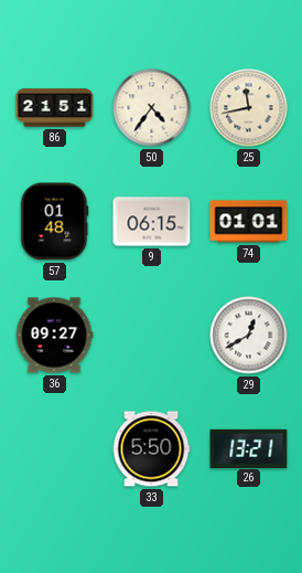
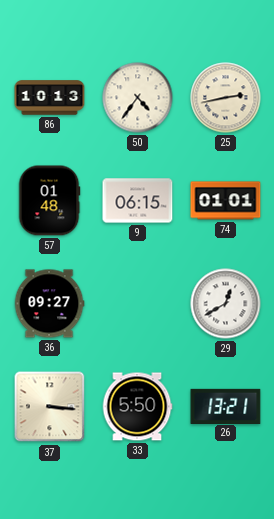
86: 21:51 -> 10:13
25: 11:43 -> 2:43
37: none -> 3:16
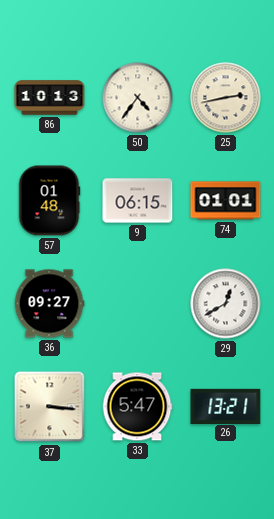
33: 5:50 -> 5:47
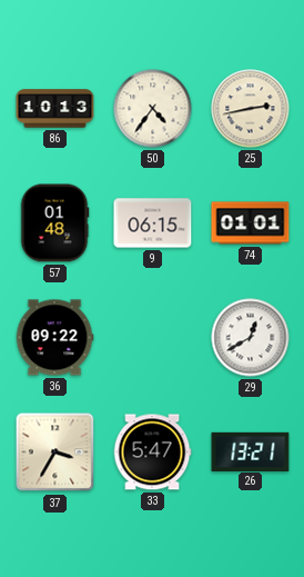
36: 09:27 -> 09:22
37: 3:16 -> 3:35
